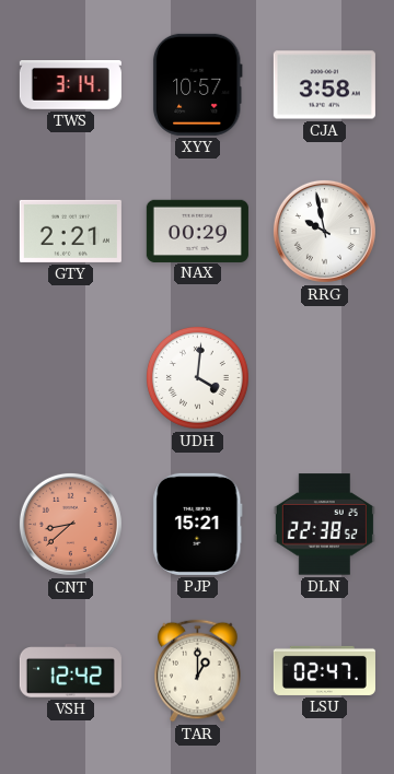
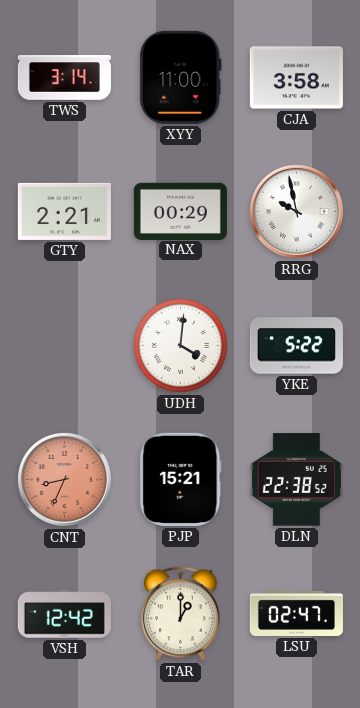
XYY: 10:57 -> 11:00
YKE: none -> 5:22
CNT: 8:38 -> 8:34
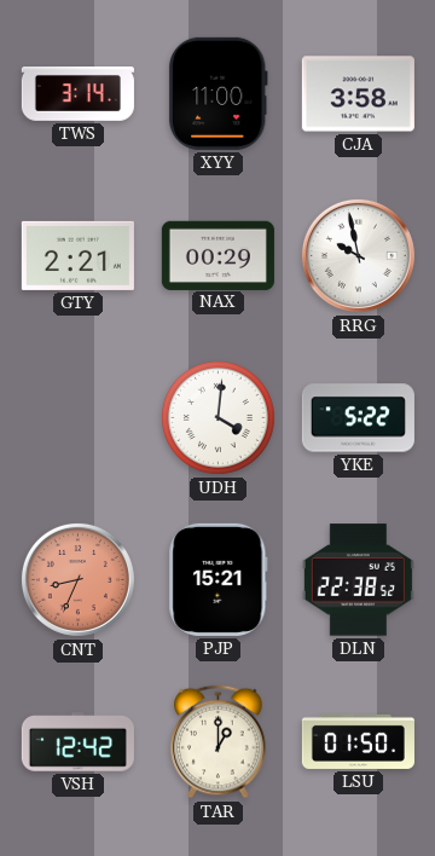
LSU: 02:47 -> 01:50
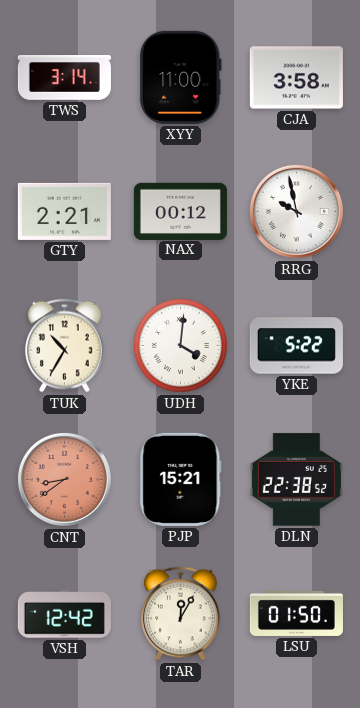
NAX: 00:29 -> 00:12
TUK: none -> 10:35
CNT: 8:34 -> 8:39
TAR: 1:00 -> 12:05
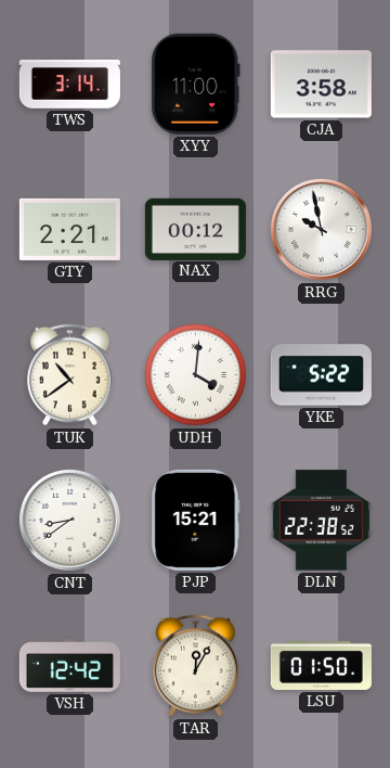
TUK: 10:35 -> 10:39
CNT dial: salmon -> white
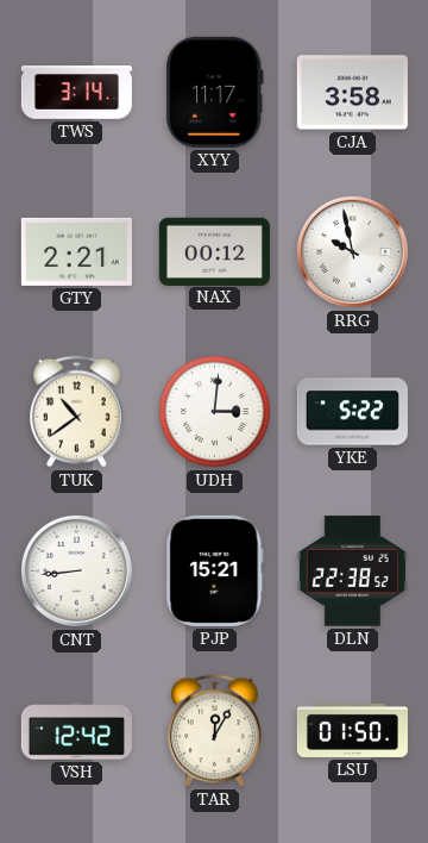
XYY: 11:00 -> 11:17
UDH: 4:01 -> 3:01
CNT: 8:39 -> 8:44
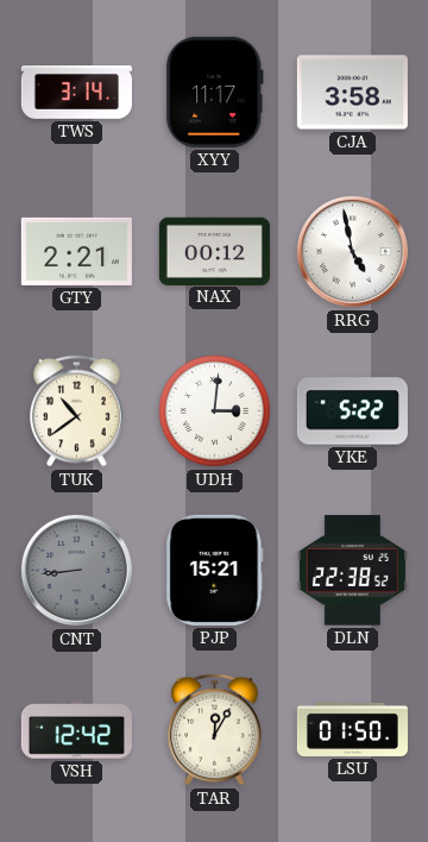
RRG: 9:58 -> 4:58
CNT dial: white -> grey
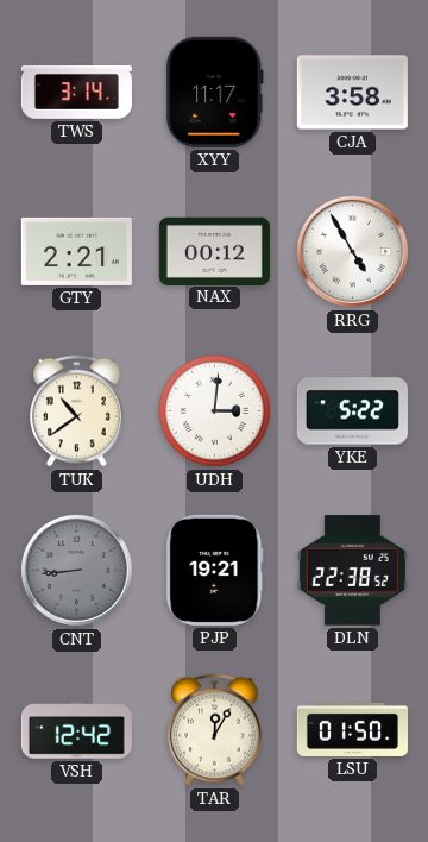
RRG: 4:58 -> 4:55
PJP: 15:21 -> 19:21
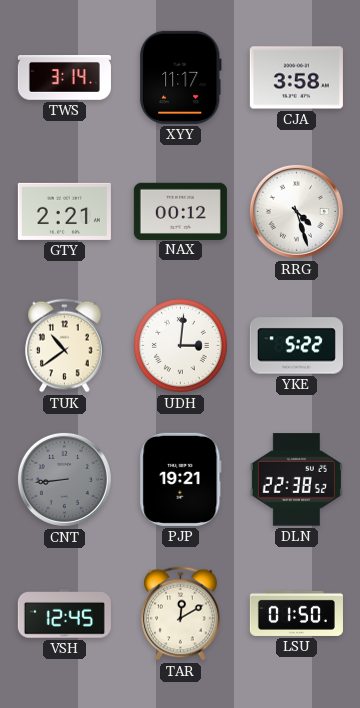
RRG: 4:55 -> 4:27
VSH: 12:42 -> 12:45
TAR: 12:05 -> 12:10
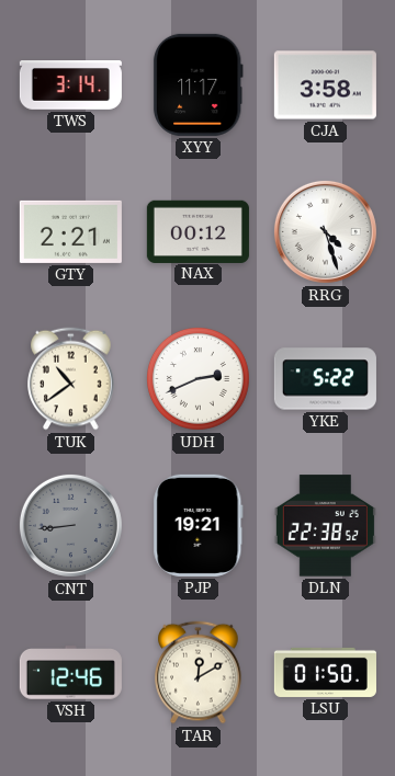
UDH: 3:01 -> 2:41
VSH: 12:45 -> 12:46
